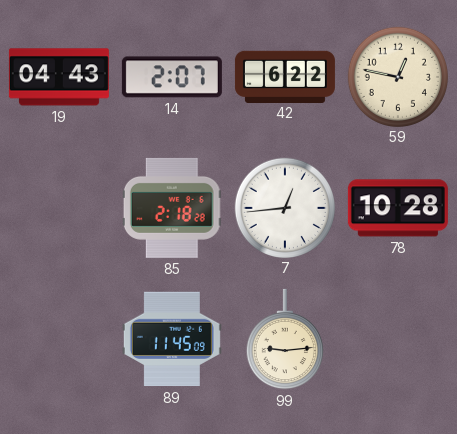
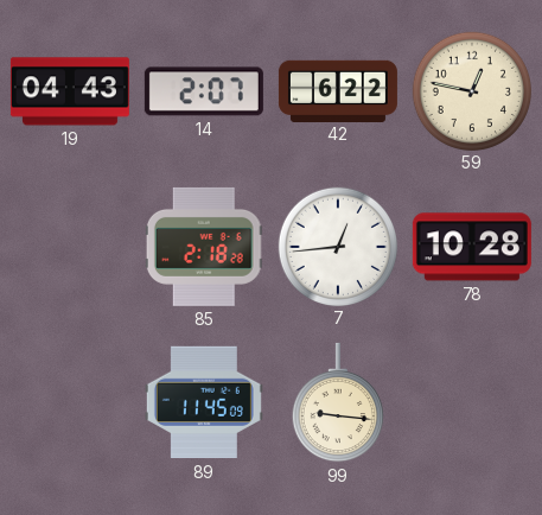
99: 9:14 -> 9:16
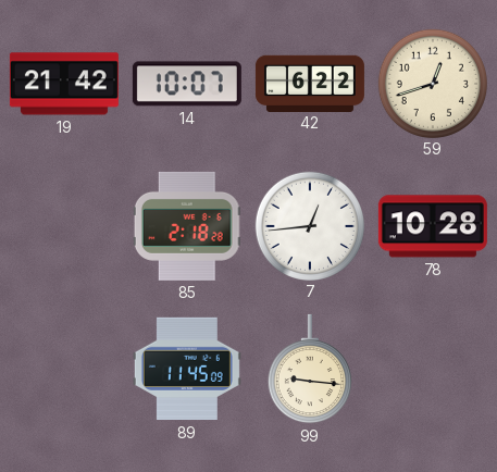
19: 04:43 -> 21:42
14: 2:07 -> 10:07
59: 12:47 -> 12:42
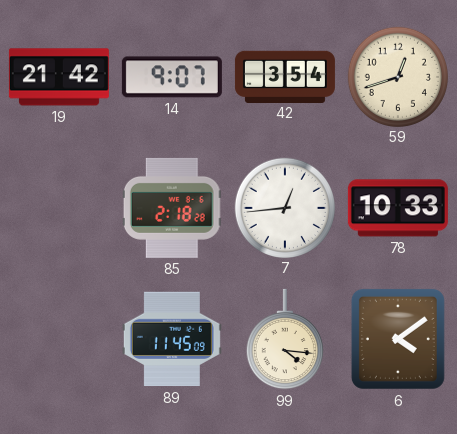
14: 10:07 -> 9:07
42: 6:22 -> 3:54
78: 10:28 -> 10:33
99: 9:16 -> 4:16
6: none -> 4:09
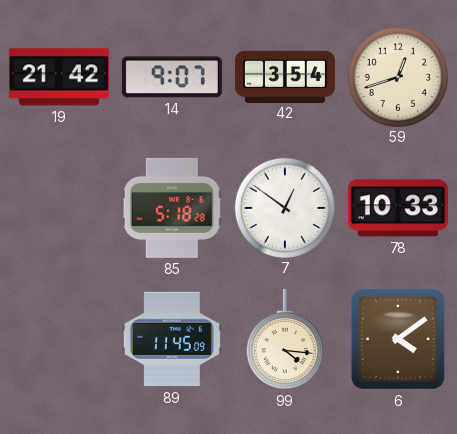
85: 2:18 -> 5:18
7: 12:44 -> 12:51
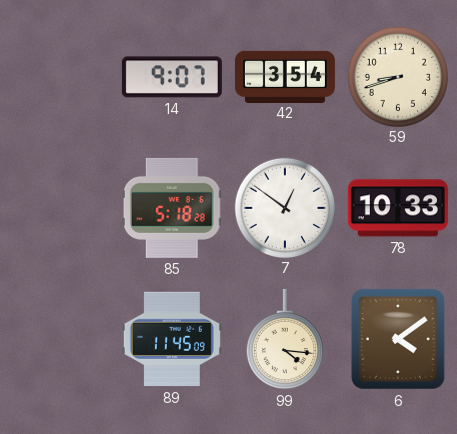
19: 21:42 -> none
59: 12:42 -> 8:42
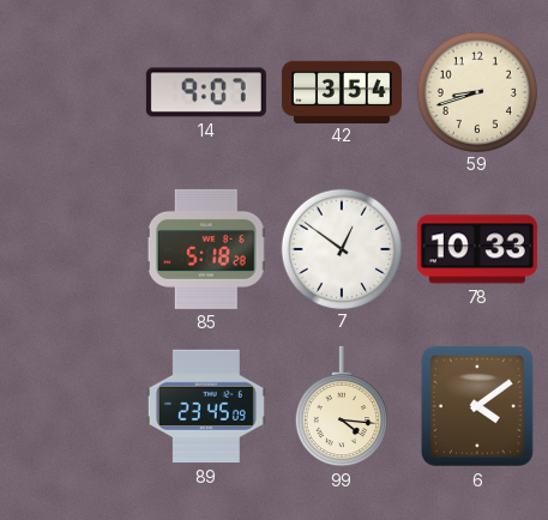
89: 11:45 -> 23:45
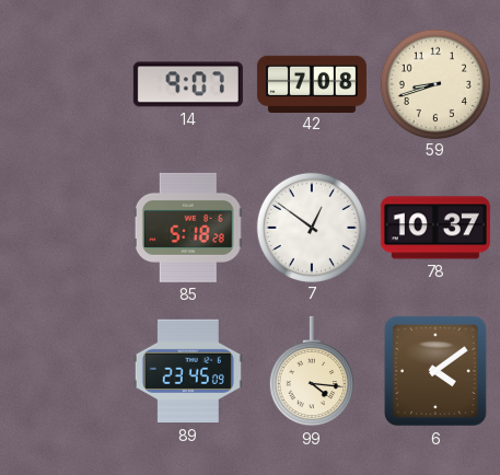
42: 3:54 -> 7:08
78: 10:33 -> 10:37
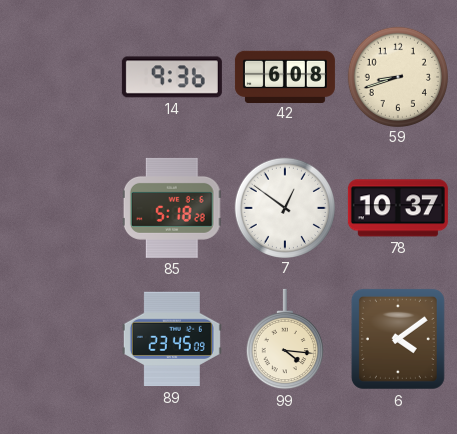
14: 9:07 -> 9:36
42: 7:08 -> 6:08
